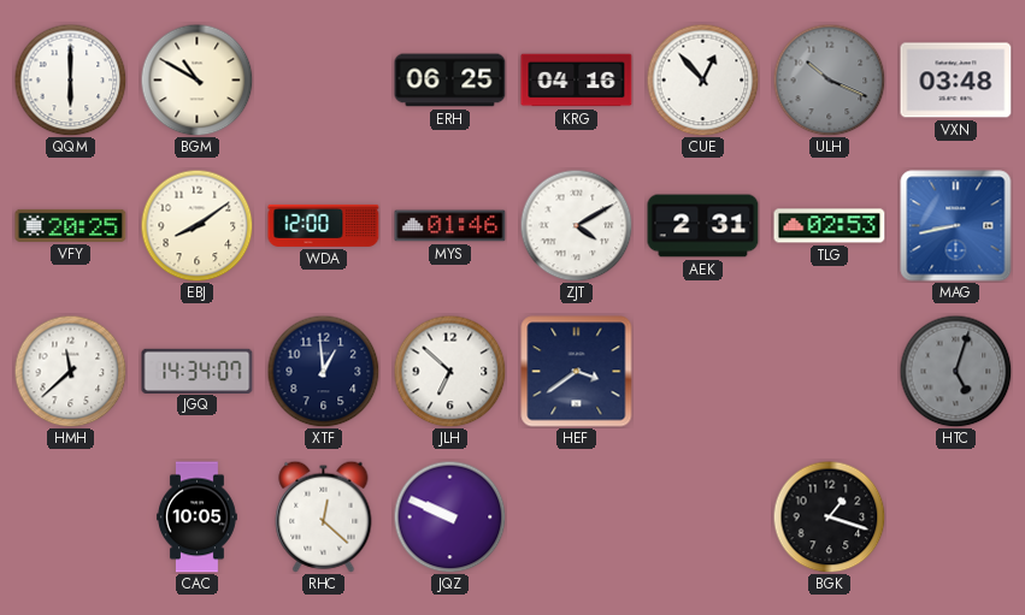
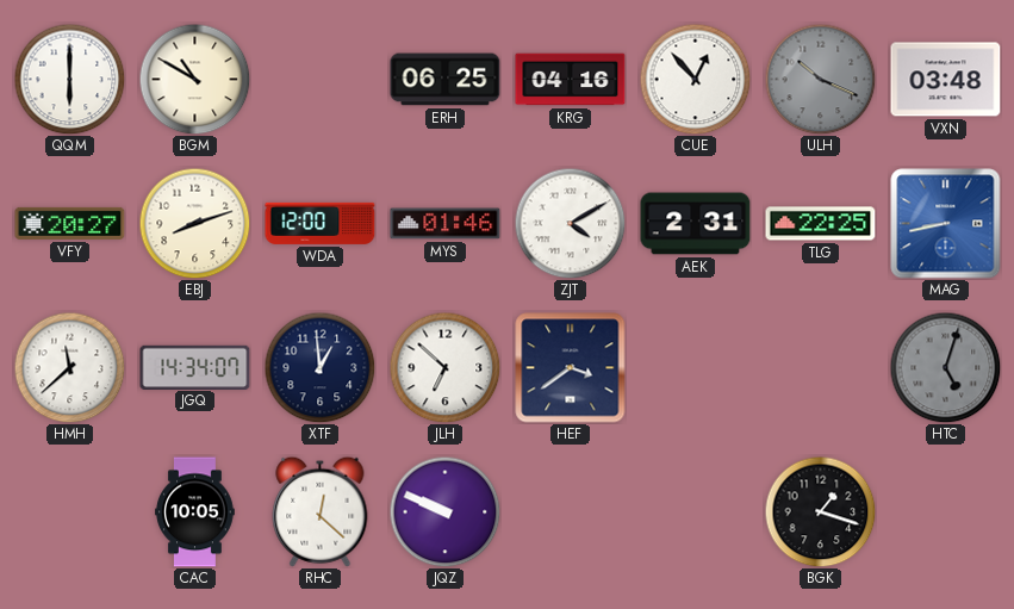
VFY: 20:25 -> 20:27
EBJ: 8:09 -> 8:12
TLG: 02:53 -> 22:25
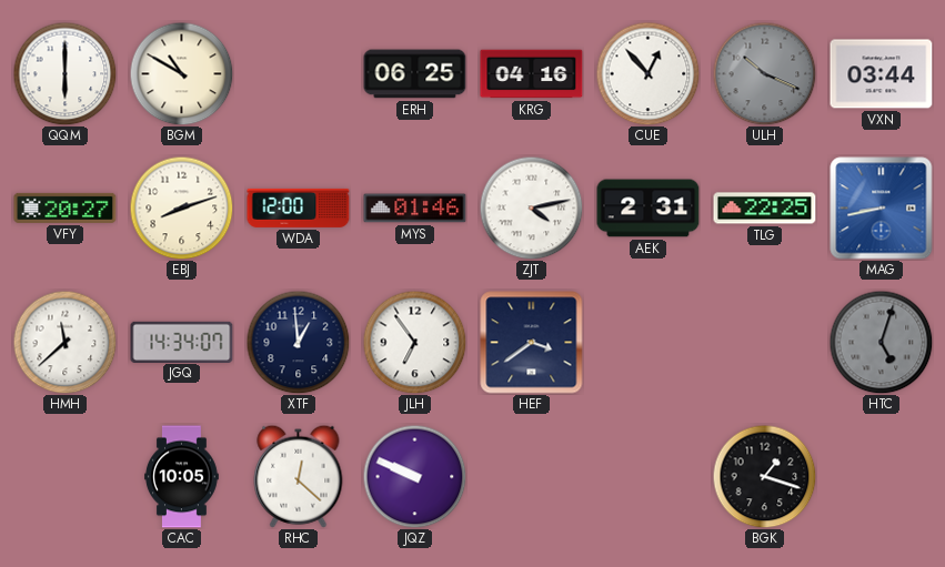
VXN: 03:48 -> 03:44
ZJT: 4:10 -> 4:13
JLH: 6:52 -> 6:54
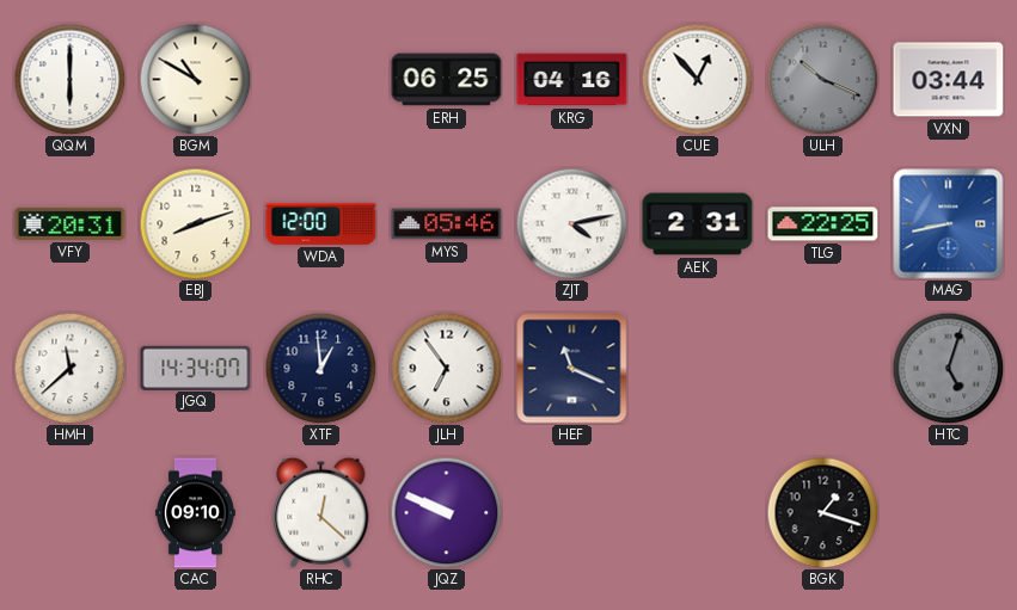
VFY: 20:27 -> 20:31
MYS: 01:46 -> 05:46
HEF: 3:39 -> 11:19
CAC: 10:05 -> 09:10
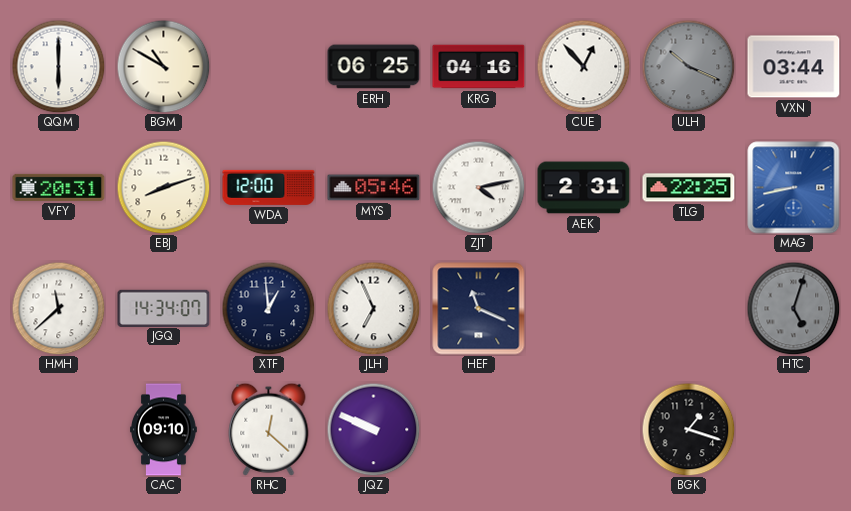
JLH: 6:54 -> 6:56
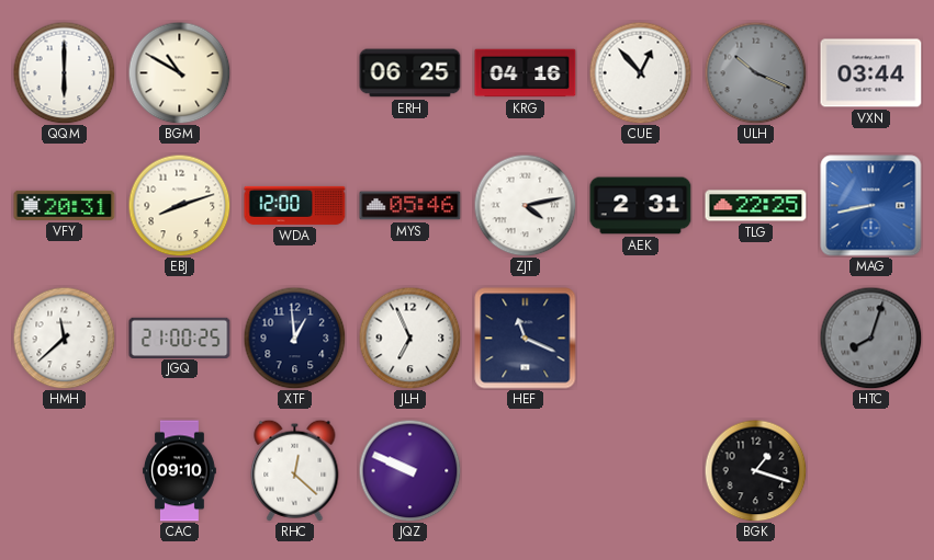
JGQ: 14:34 -> 21:00
HTC: 5:03 -> 8:03
